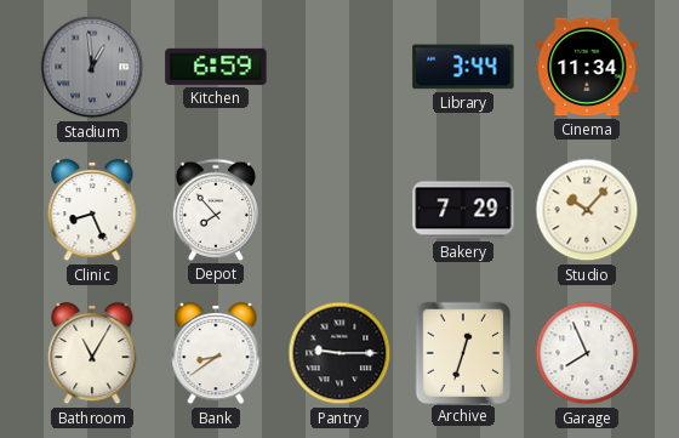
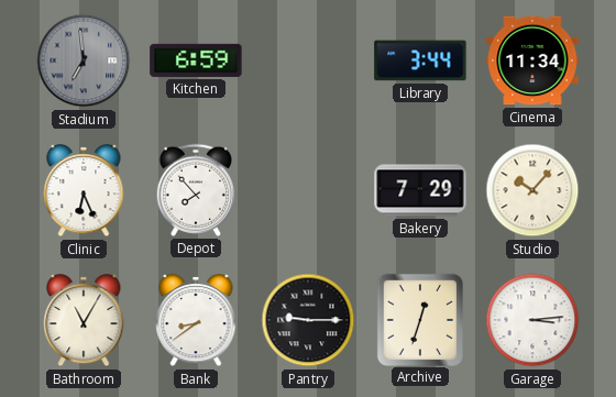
Stadium: 12:59 -> 6:59
Clinic: 8:26 -> 6:26
Garage: 7:56 -> 3:14
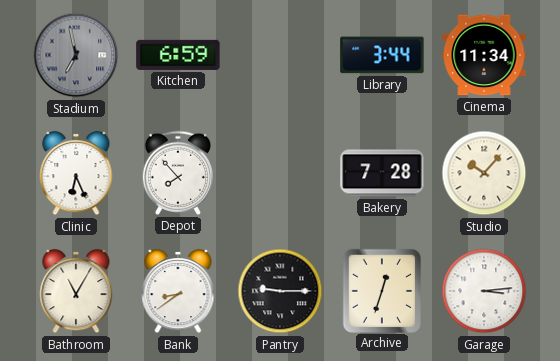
Stadium: 6:59 -> 6:58
Bakery: 7:29 -> 7:28
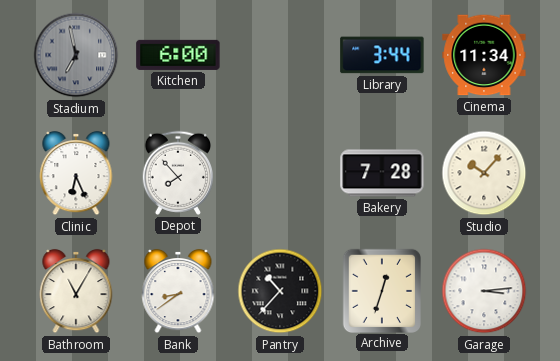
Kitchen: 6:59 -> 6:00
Pantry: 9:15 -> 10:37
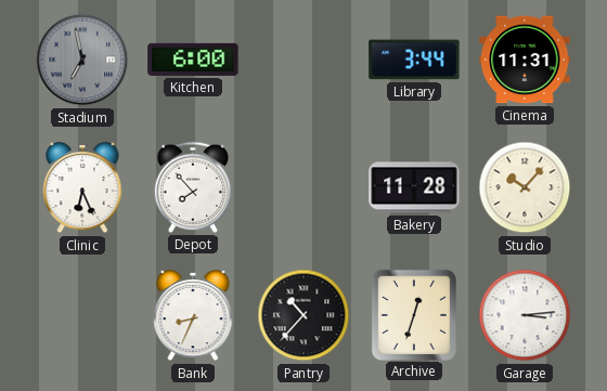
Cinema: 11:34 -> 11:31
Bakery: 7:28 -> 11:28
Bathroom: 11:05 -> none
Bank: 8:39 -> 8:34
